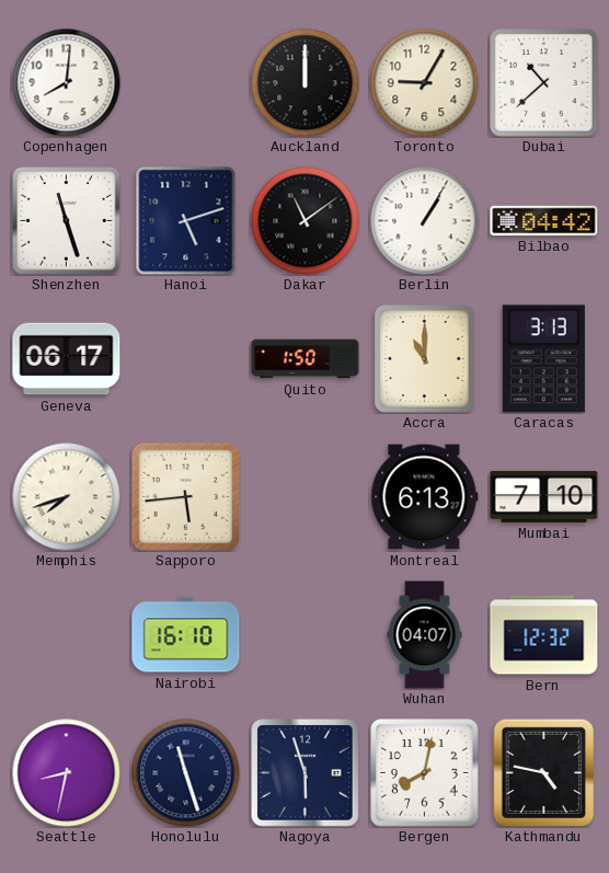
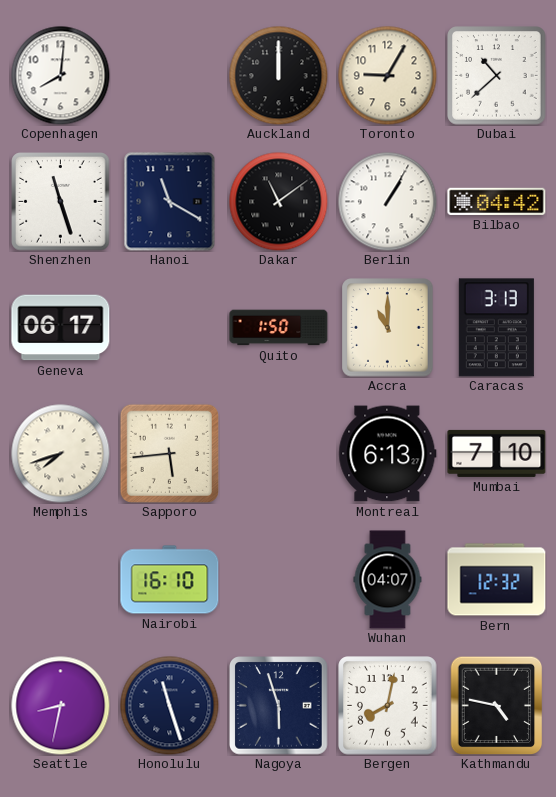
Hanoi: 5:12 -> 11:20
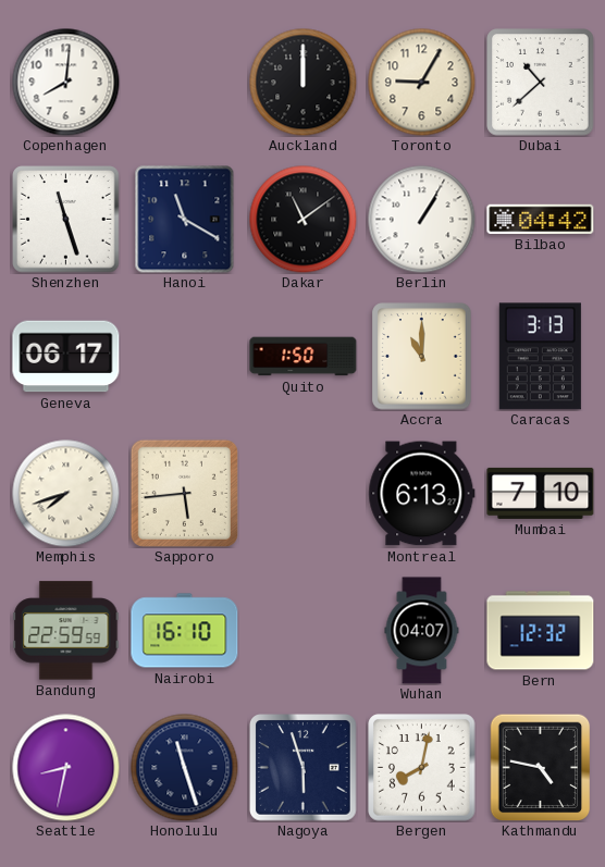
Bandung: none -> 22:59
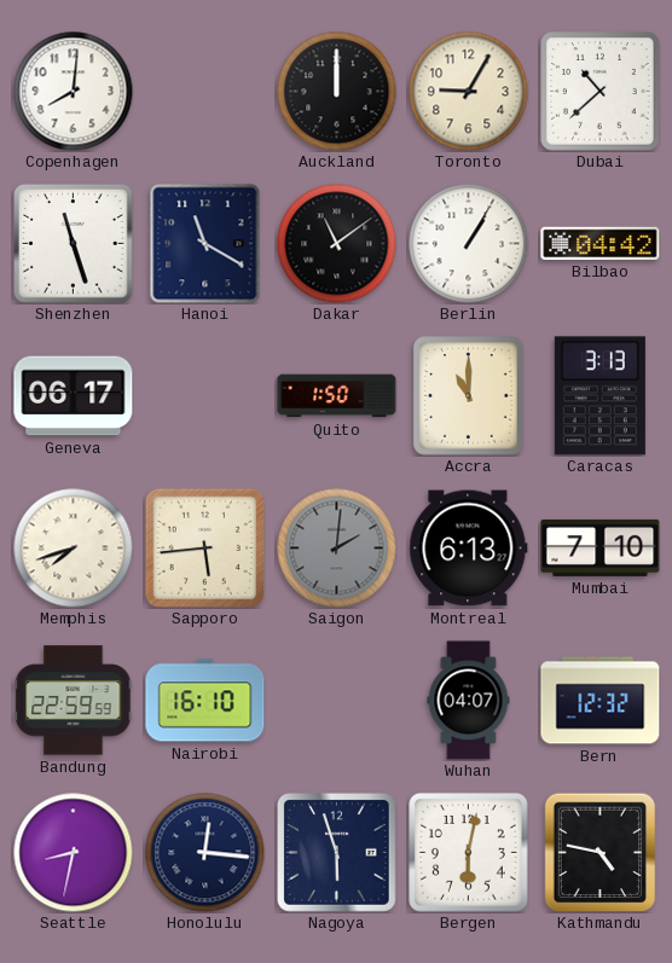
Saigon: none -> 2:01
Honolulu: 11:27 -> 12:16
Bergen: 8:02 -> 6:02
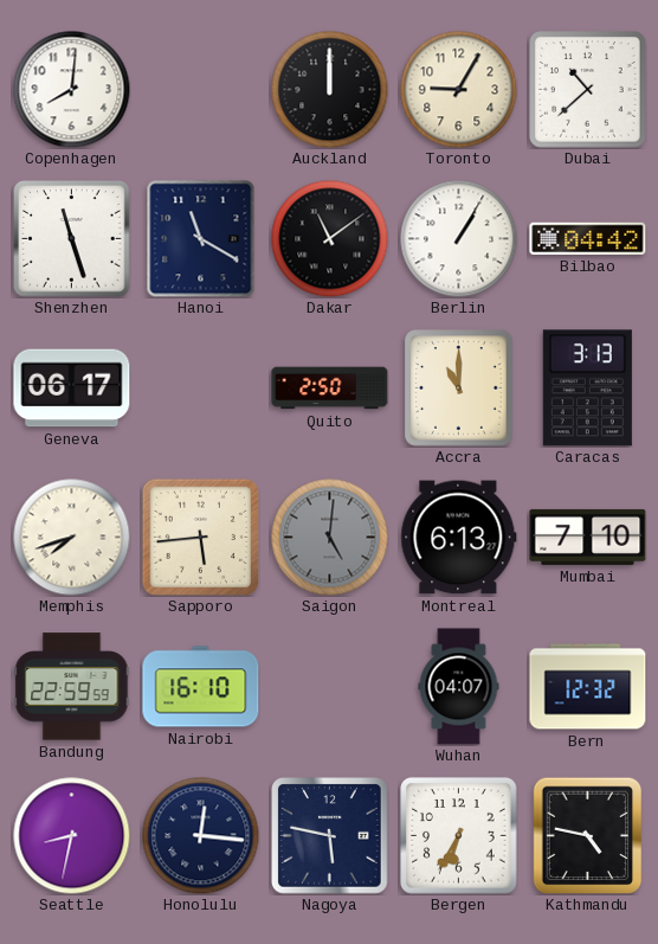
Quito: 1:50 -> 2:50
Saigon: 2:01 -> 5:01
Nagoya: 5:57 -> 5:47
Bergen: 6:02 -> 6:35
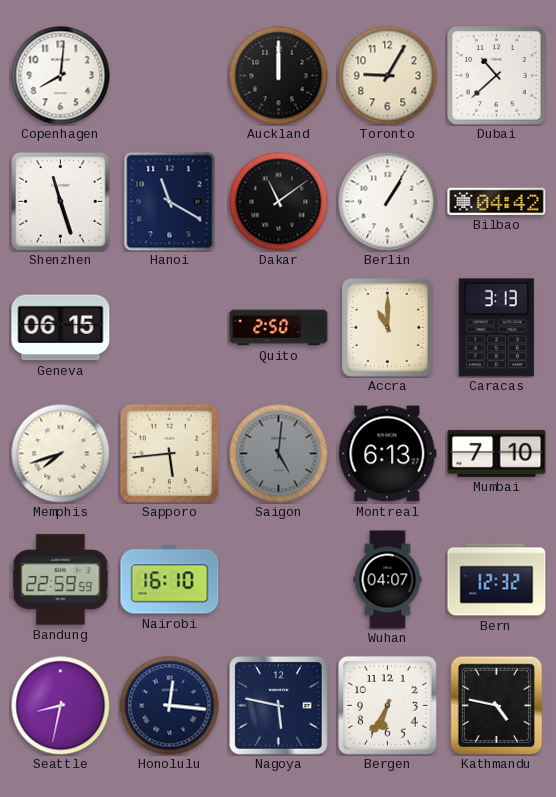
Geneva: 06:17 -> 06:15
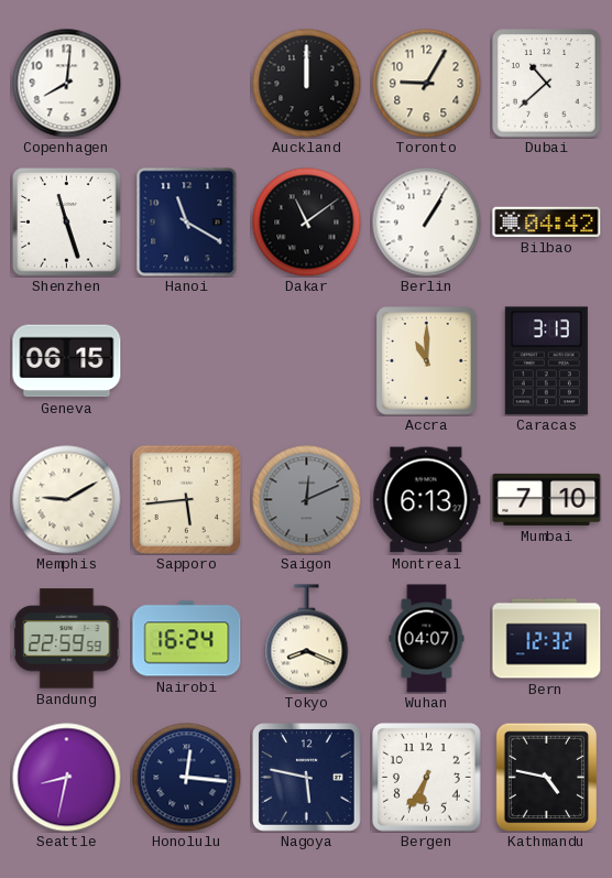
Quito: 2:50 -> none
Memphis: 7:42 -> 9:10
Saigon: 5:01 -> 12:11
Nairobi: 16:10 -> 16:24
Tokyo: none -> 8:19
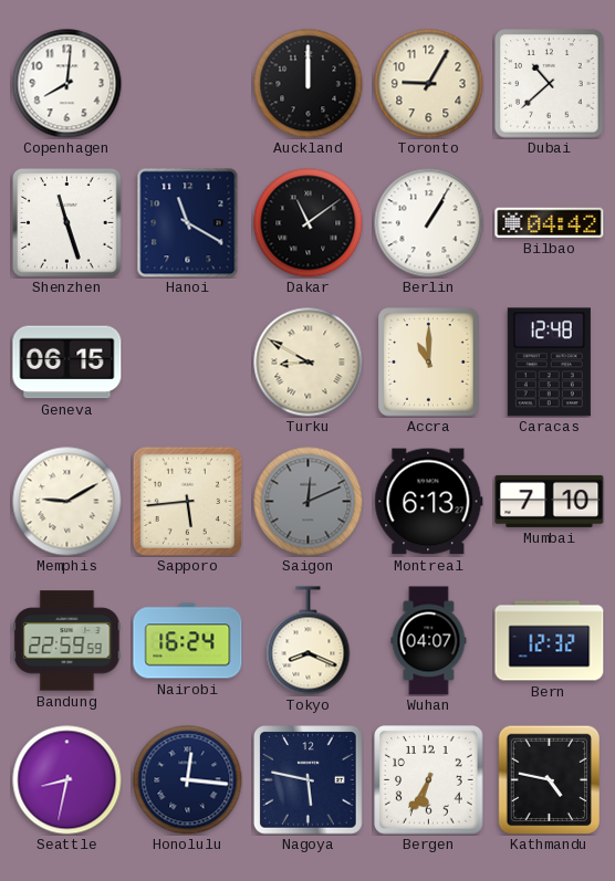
Turku: none -> 8:50
Caracas: 3:13 -> 12:48
